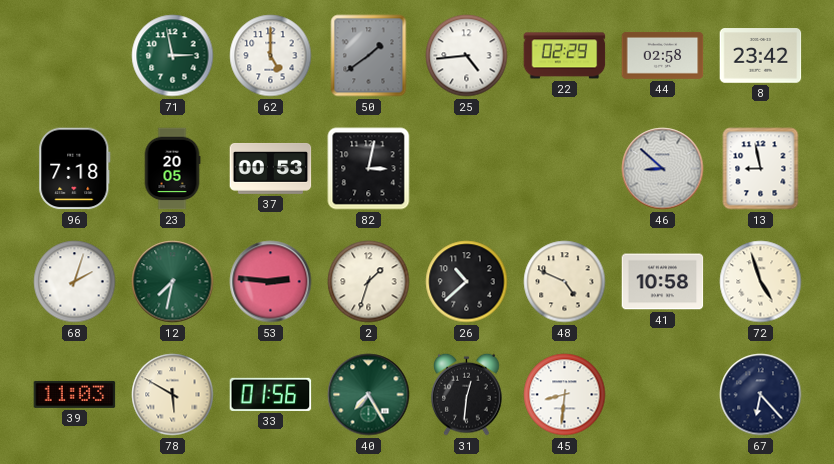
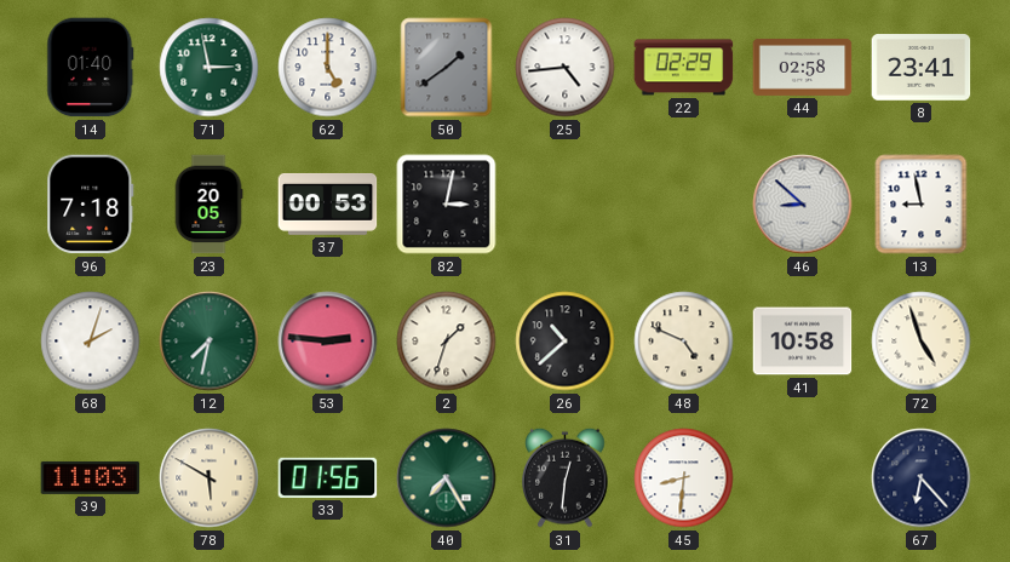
14: none -> 01:40
8: 23:42 -> 23:41
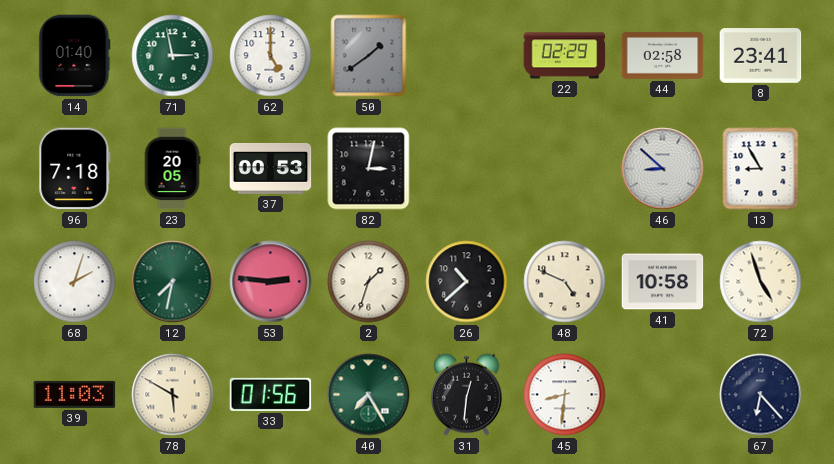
25: 4:44 -> none
13: 8:58 -> 8:55
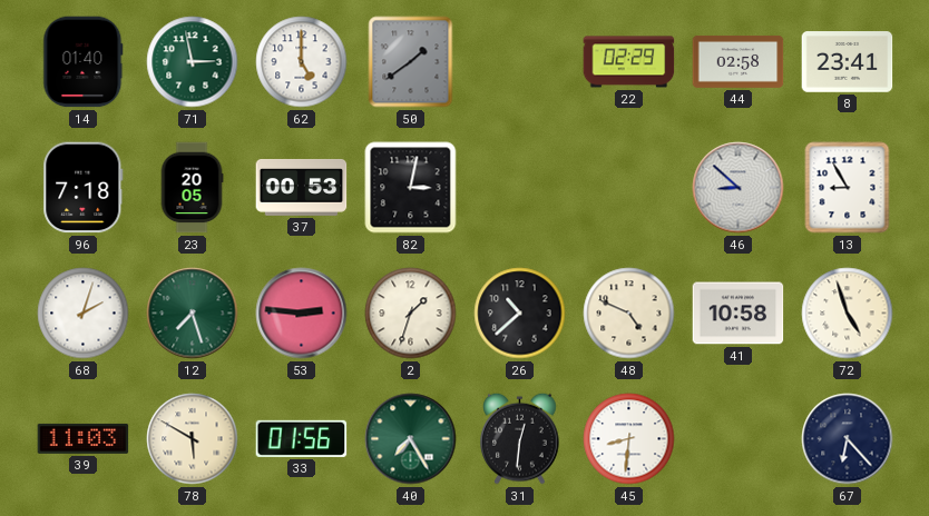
12: 7:32 -> 7:27
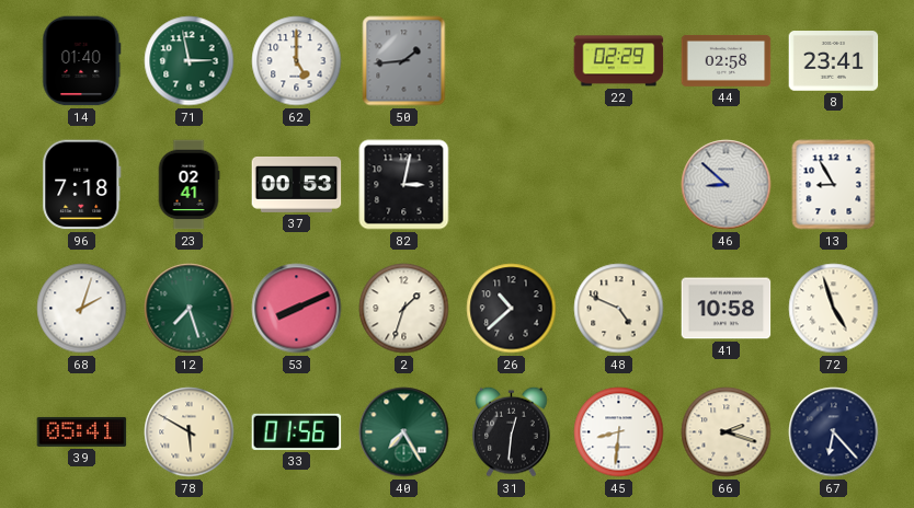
50: 1:39 -> 1:44
23: 20:05 -> 02:41
53: 2:46 -> 8:11
39: 11:03 -> 05:41
66: none -> 2:18
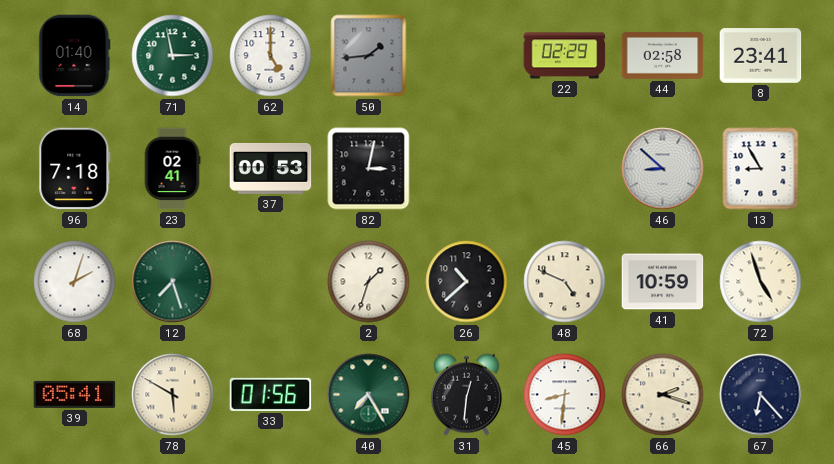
53: 8:11 -> none
41: 10:58 -> 10:59
